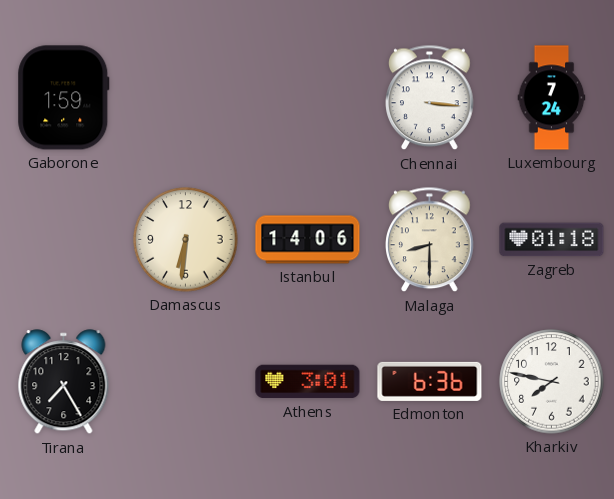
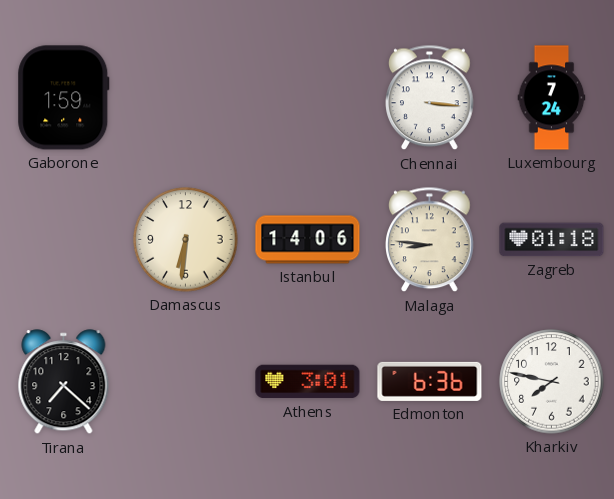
Malaga: 8:30 -> 8:46
Tirana: 7:25 -> 7:22
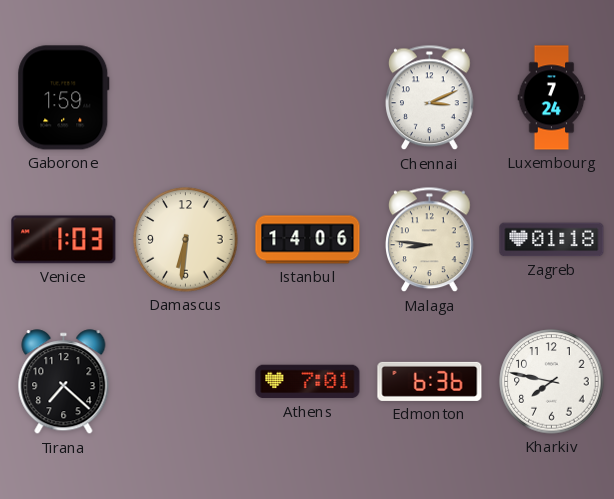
Chennai: 3:16 -> 3:11
Venice: none -> 1:03
Athens: 3:01 -> 7:01
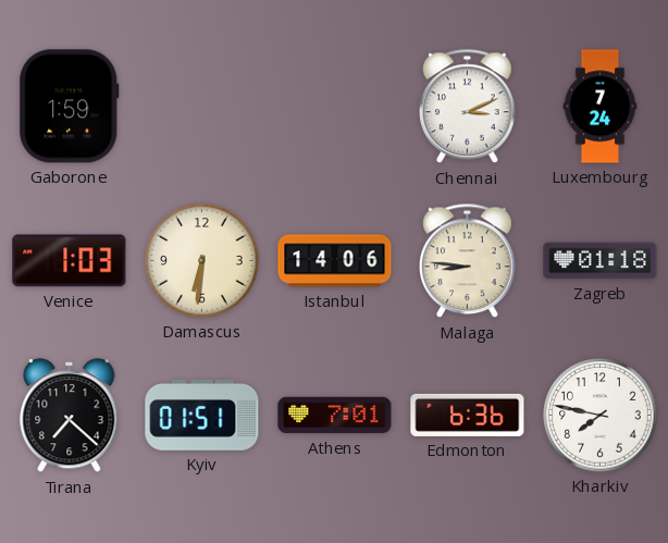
Kyiv: none -> 01:51
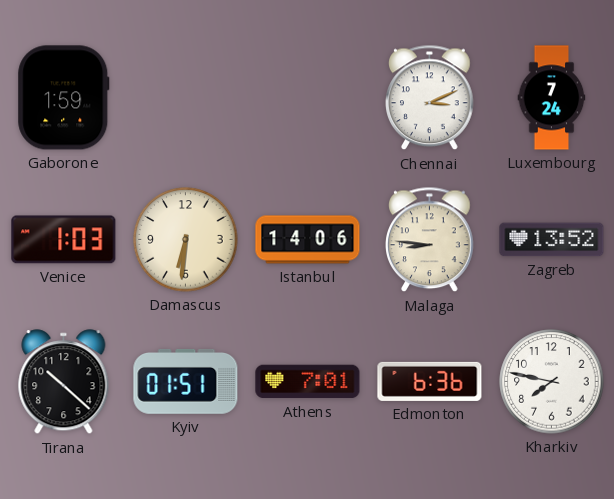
Zagreb: 01:18 -> 13:52
Tirana: 7:22 -> 10:22
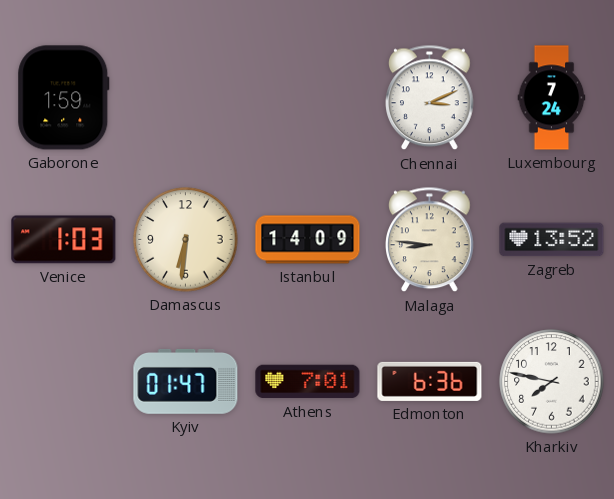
Istanbul: 14:06 -> 14:09
Tirana: 10:22 -> none
Kyiv: 01:51 -> 01:47
